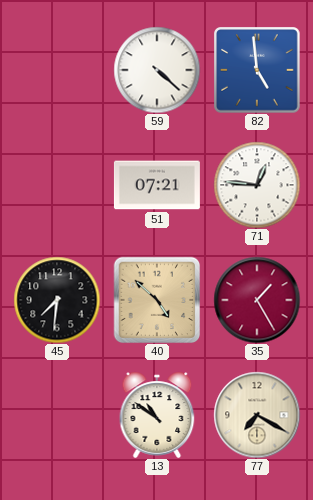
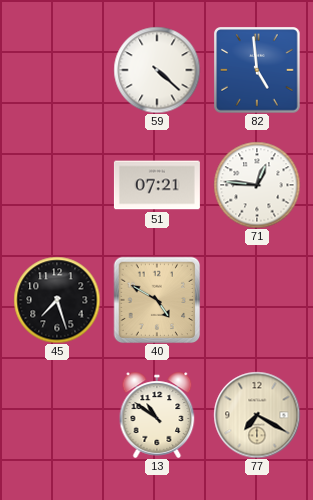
45: 7:31 -> 7:27
40: 4:52 -> 4:50
35: 1:25 -> none
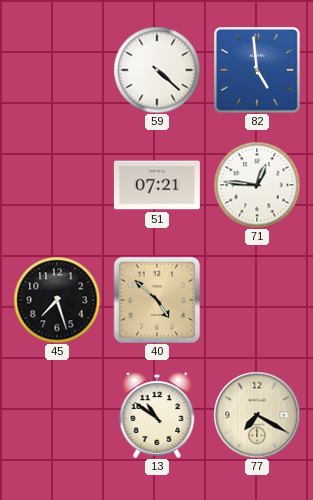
40: 4:50 -> 4:52
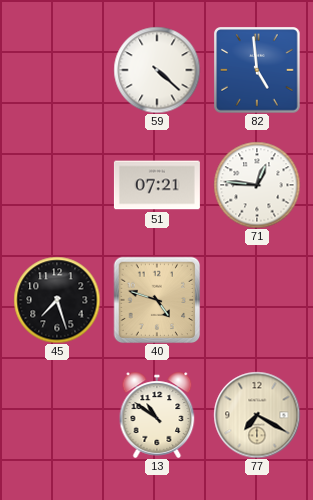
40: 4:52 -> 4:48
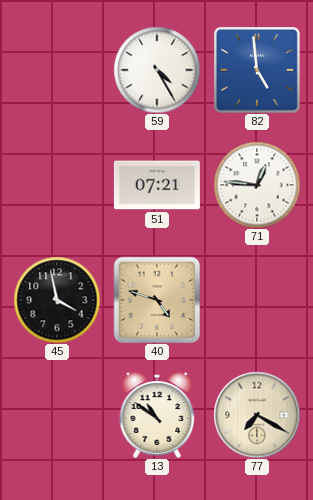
59: 4:22 -> 4:25
45: 7:27 -> 3:58
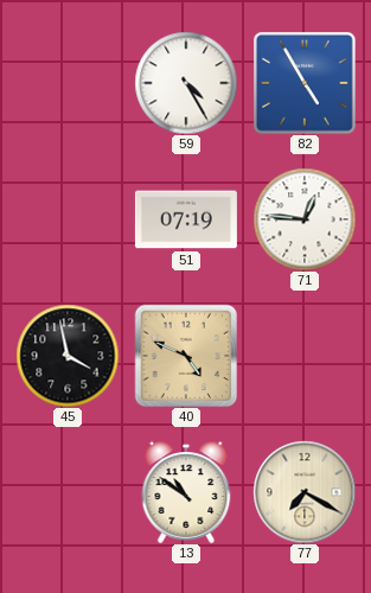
82: 4:59 -> 4:55
51: 07:21 -> 07:19
40: 4:48 -> 4:49
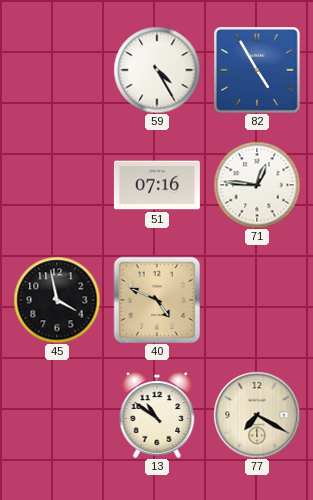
51: 07:19 -> 07:16
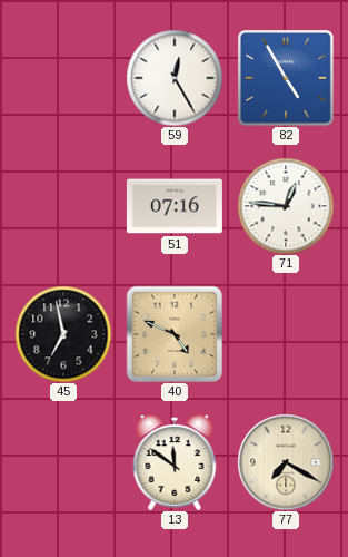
59: 4:25 -> 12:25
45: 3:58 -> 6:58
13: 10:51 -> 11:51
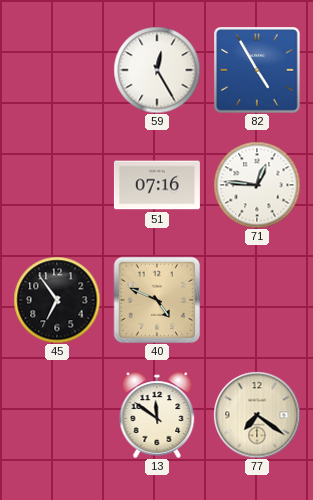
45: 6:58 -> 6:54
77: 7:20 -> 7:21
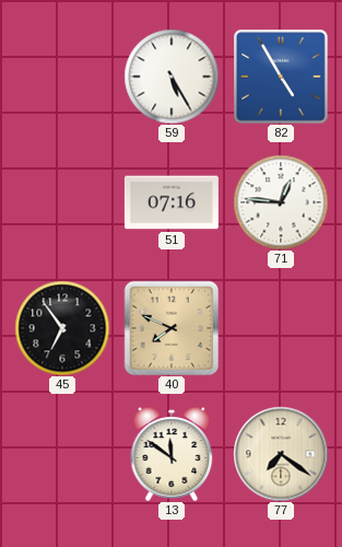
59: 12:25 -> 5:25
40: 4:49 -> 7:49
